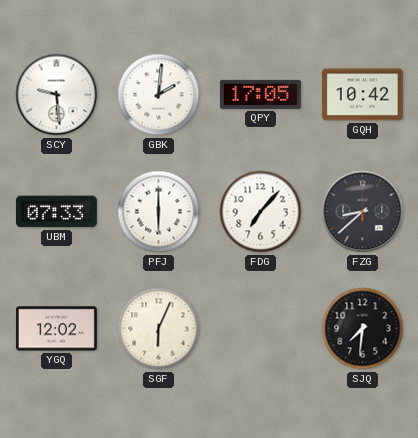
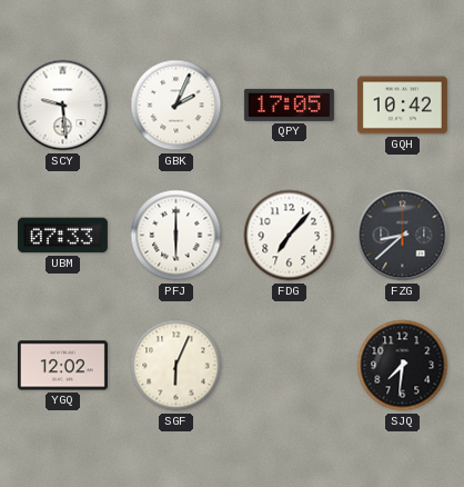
GBK: 2:01 -> 2:04
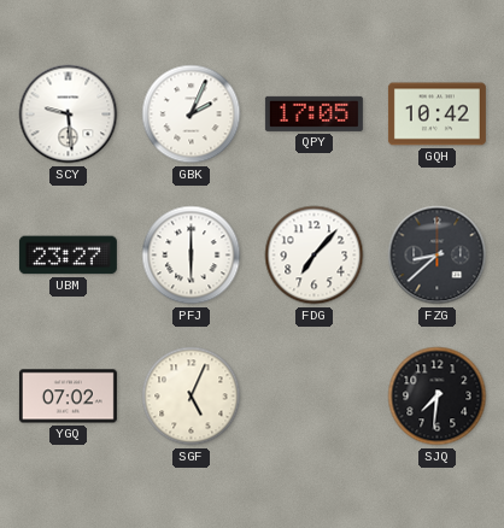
UBM: 07:33 -> 23:27
YGQ: 12:02 -> 07:02
SGF: 6:04 -> 5:04
